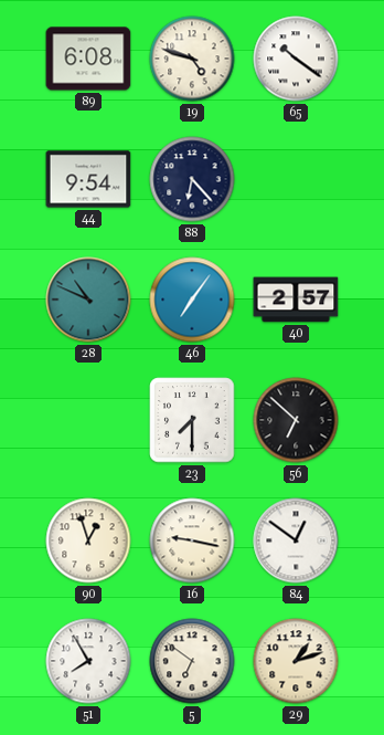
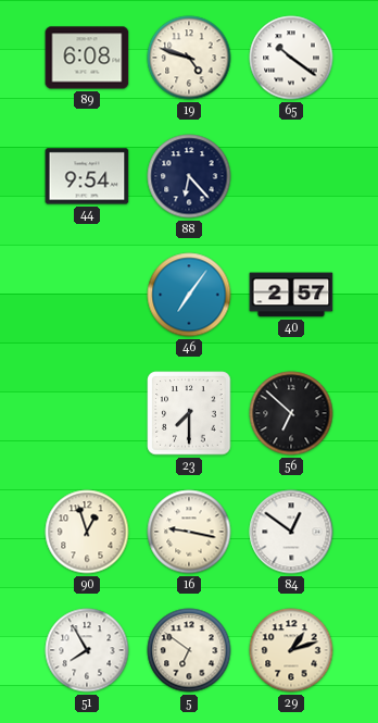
28: 10:49 -> none
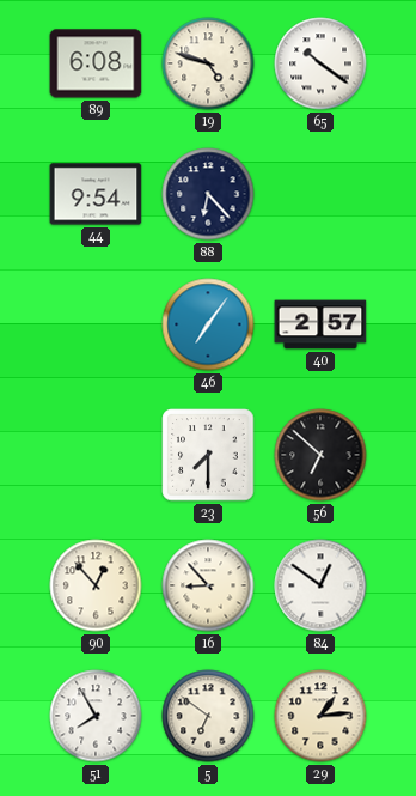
90: 12:57 -> 12:53
16: 9:17 -> 8:53
29: 1:12 -> 1:14
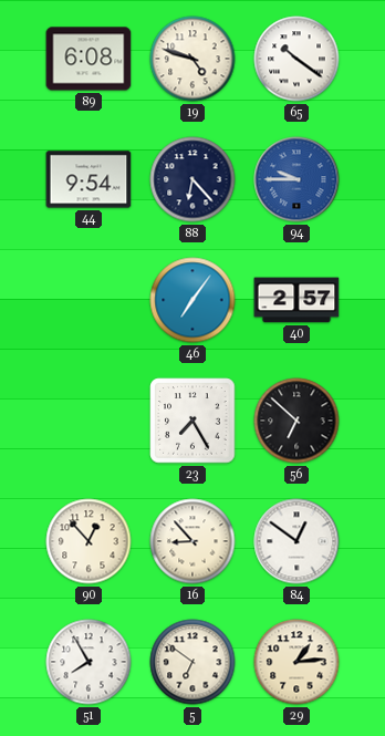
94: none -> 9:45
23: 7:30 -> 7:25
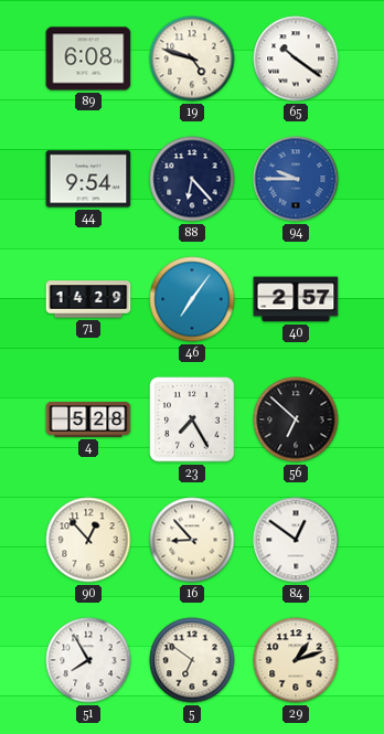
71: none -> 14:29
4: none -> 5:28
29: 1:14 -> 1:12
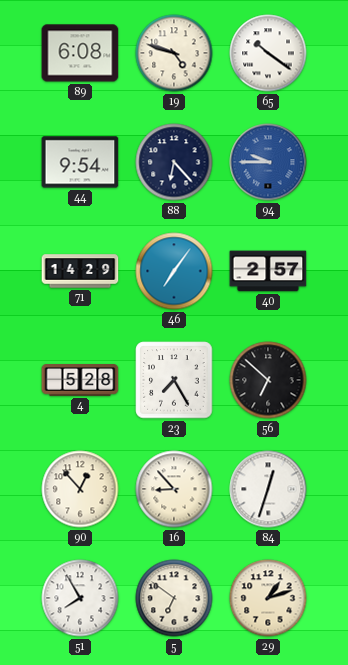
84: 12:51 -> 12:33
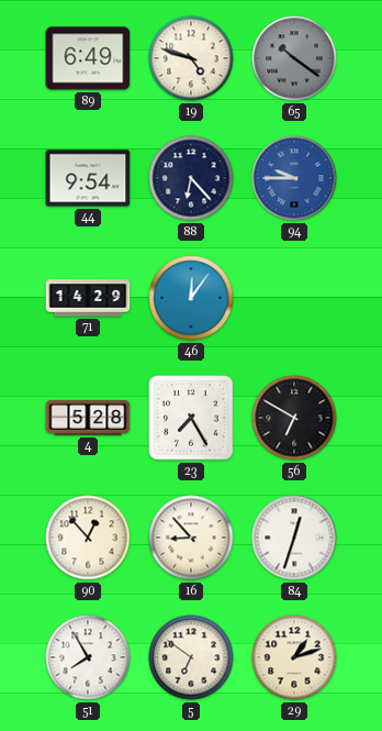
89: 6:08 -> 6:49
65 dial: white -> grey
46: 7:06 -> 12:06
40: 2:57 -> none
56: 6:52 -> 6:50
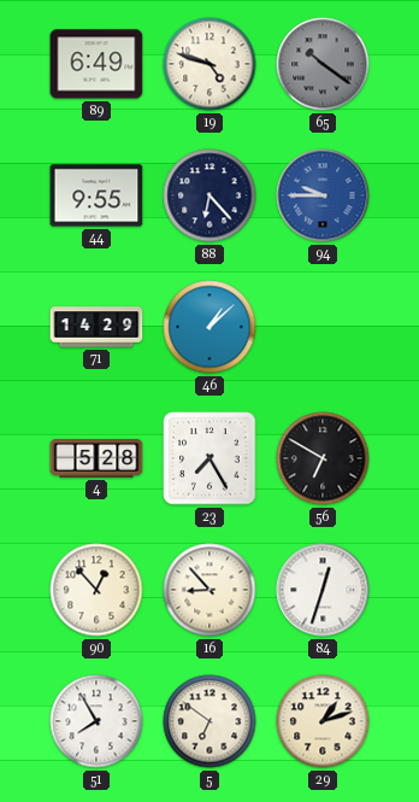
44: 9:54 -> 9:55
46: 12:06 -> 1:08
